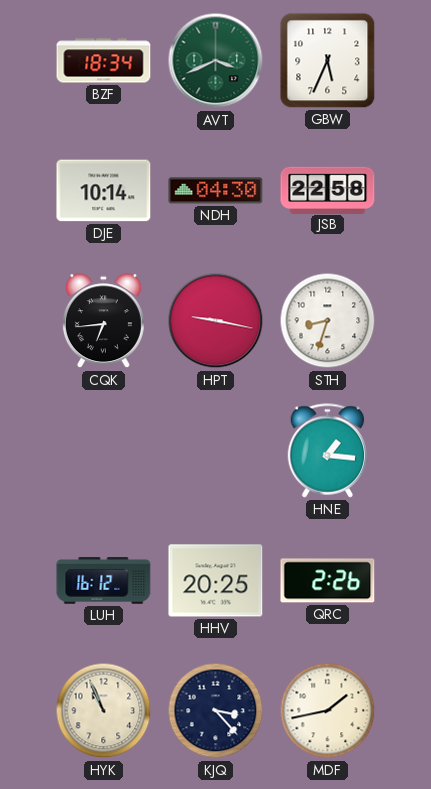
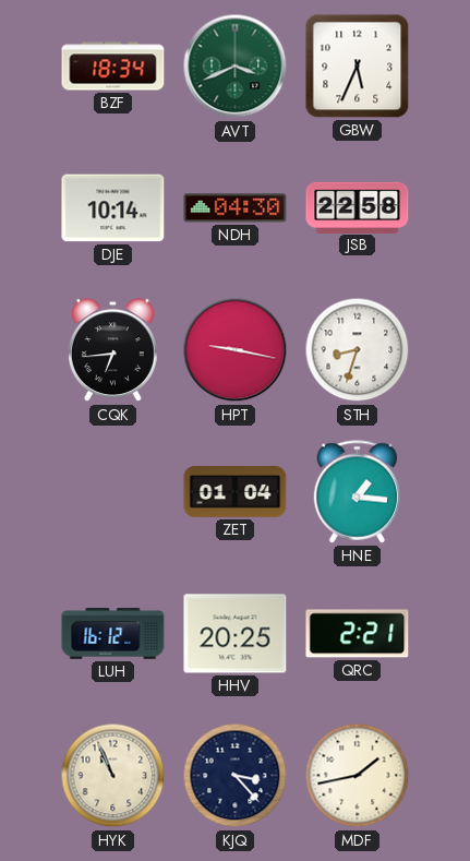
ZET: none -> 01:04
QRC: 2:26 -> 2:21
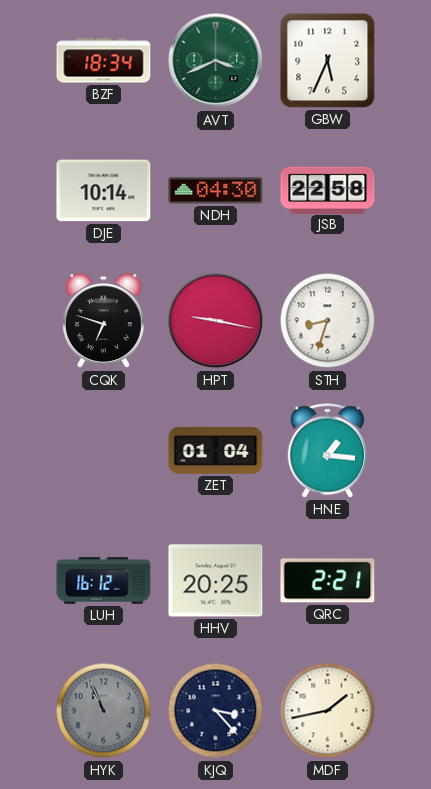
CQK: 6:44 -> 6:48
HYK dial: cream -> grey
